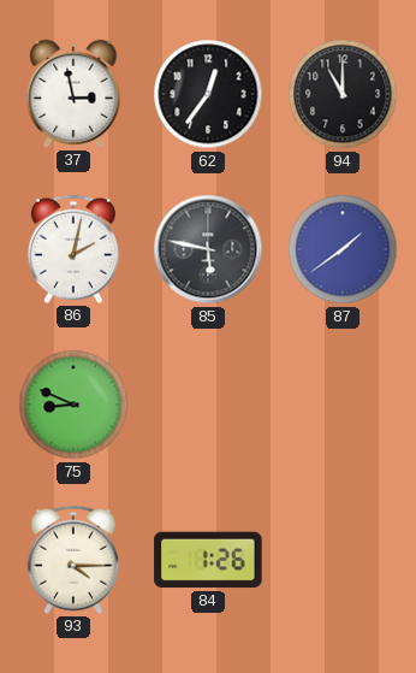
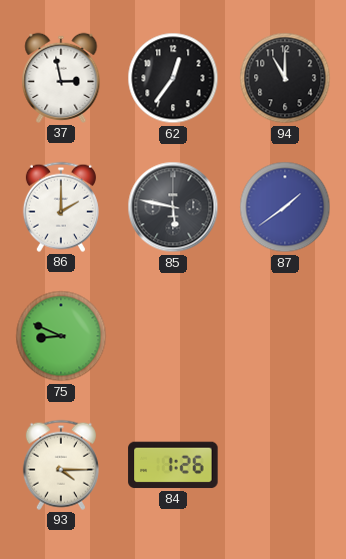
86: 2:02 -> 2:00
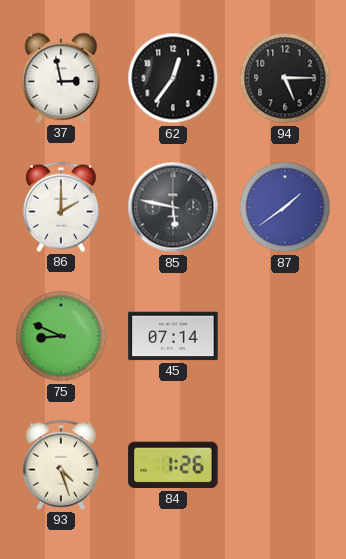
94: 11:00 -> 5:15
45: none -> 07:14
93: 4:15 -> 4:27
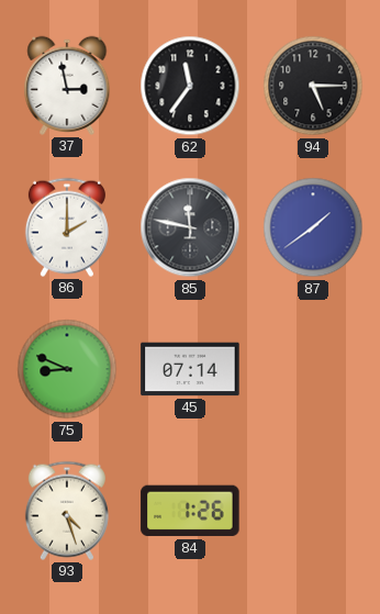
62: 12:36 -> 11:36
85: 5:47 -> 11:47
